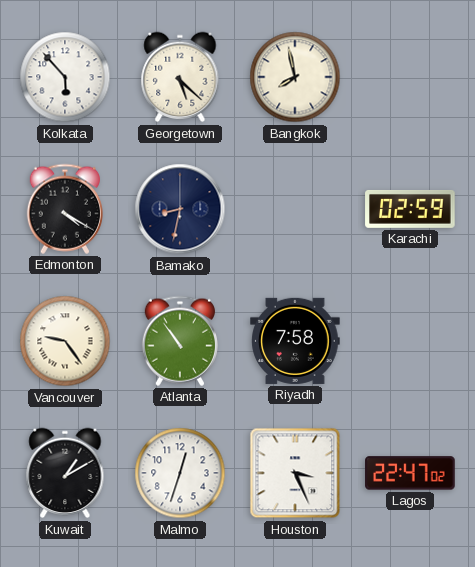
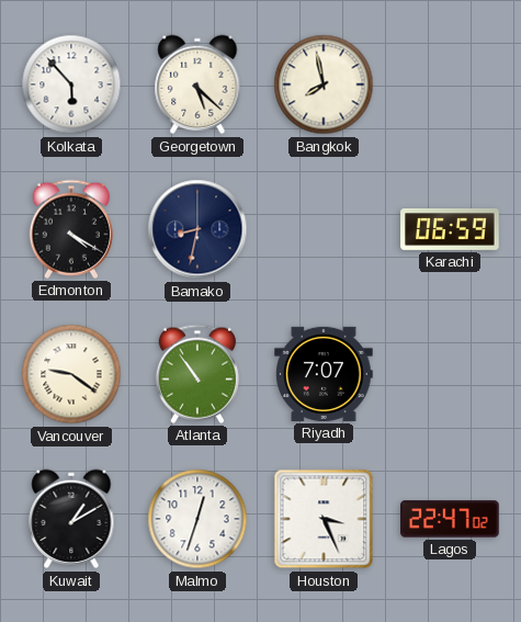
Karachi: 02:59 -> 06:59
Vancouver: 9:24 -> 9:21
Riyadh: 7:58 -> 7:07
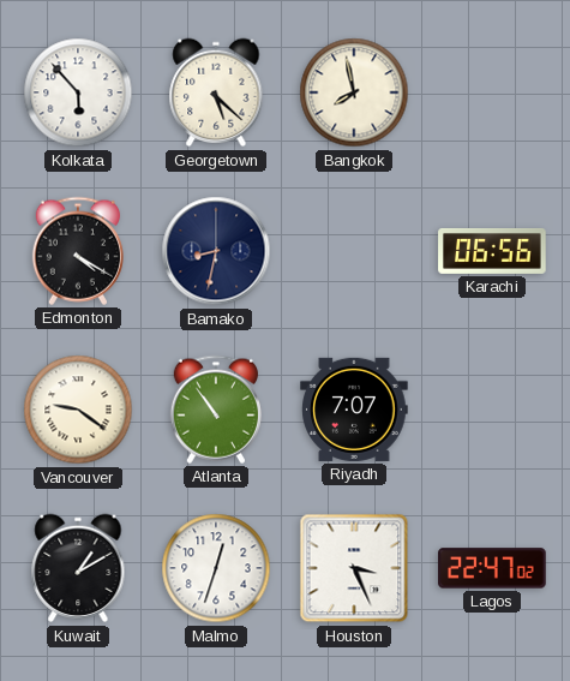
Karachi: 06:59 -> 06:56
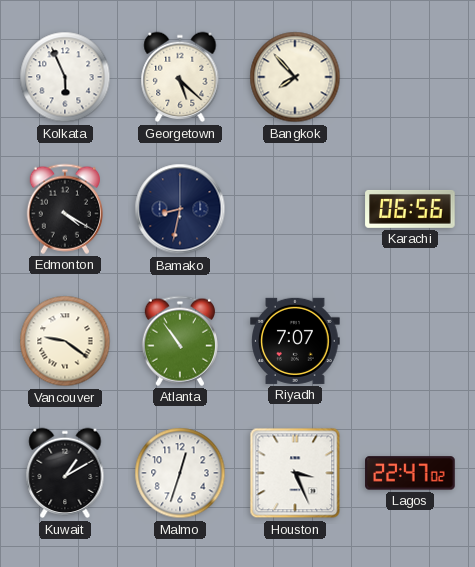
Kolkata: 5:53 -> 5:56
Bangkok: 7:58 -> 7:53
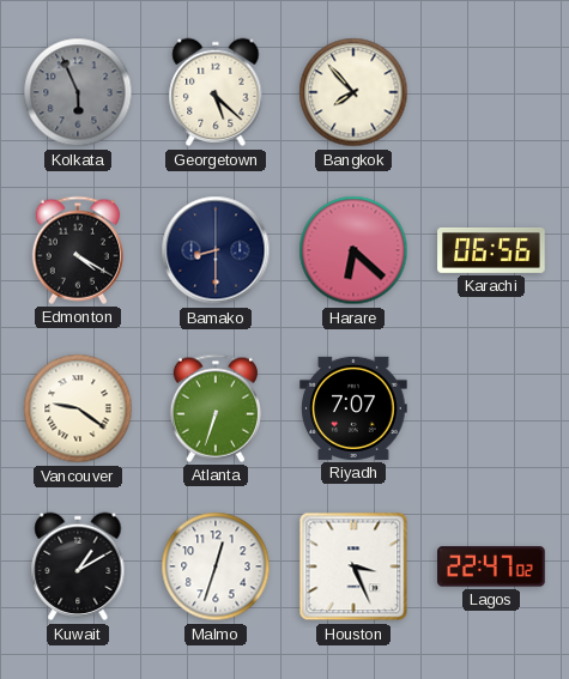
Kolkata dial: white -> grey
Bamako: 8:32 -> 8:30
Harare: none -> 6:22
Atlanta: 10:54 -> 6:33
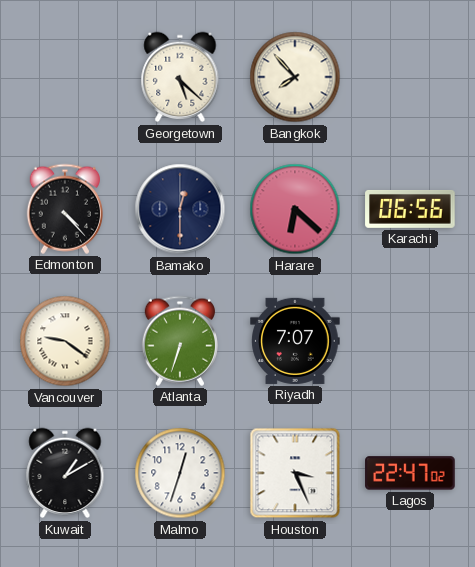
Kolkata: 5:56 -> none
Edmonton: 4:20 -> 4:23
Bamako: 8:30 -> 12:30
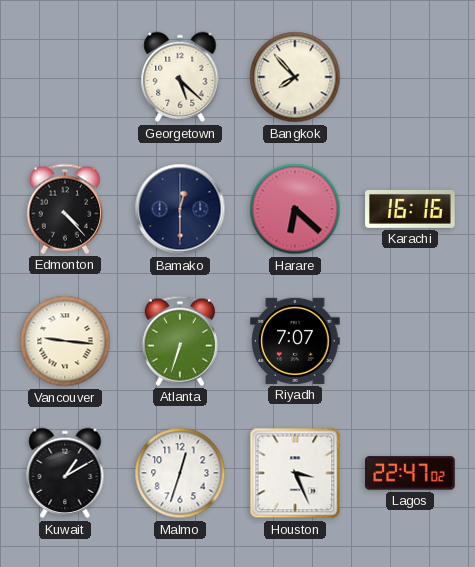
Karachi: 06:56 -> 16:16
Vancouver: 9:21 -> 9:16
